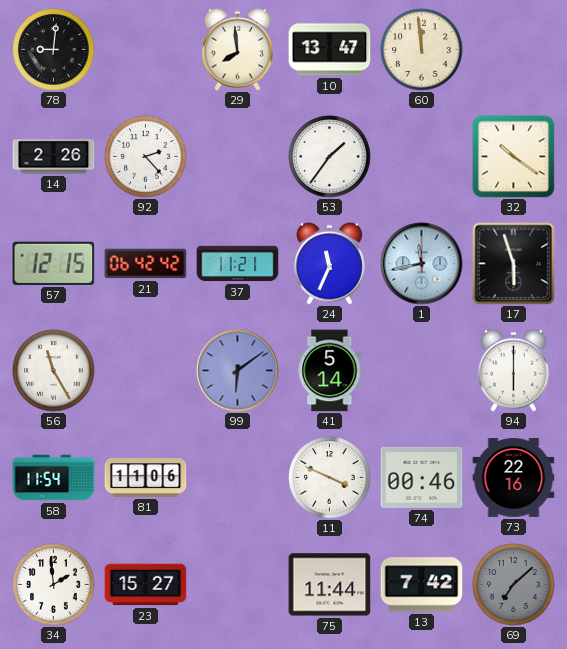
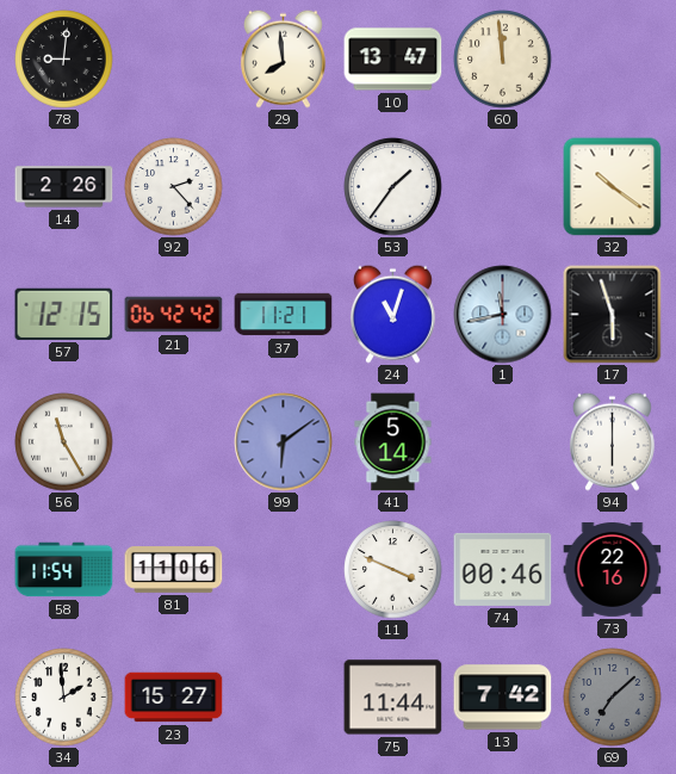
24: 11:34 -> 11:03
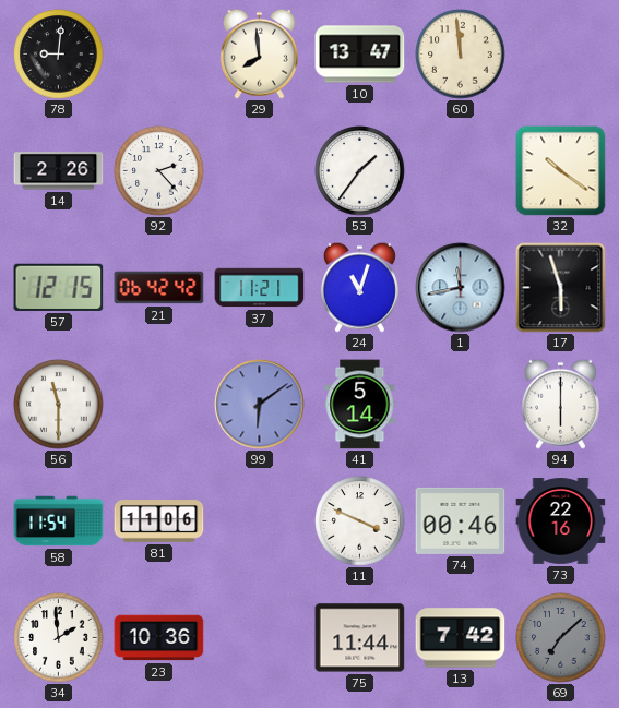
56: 11:25 -> 11:30
23: 15:27 -> 10:36
